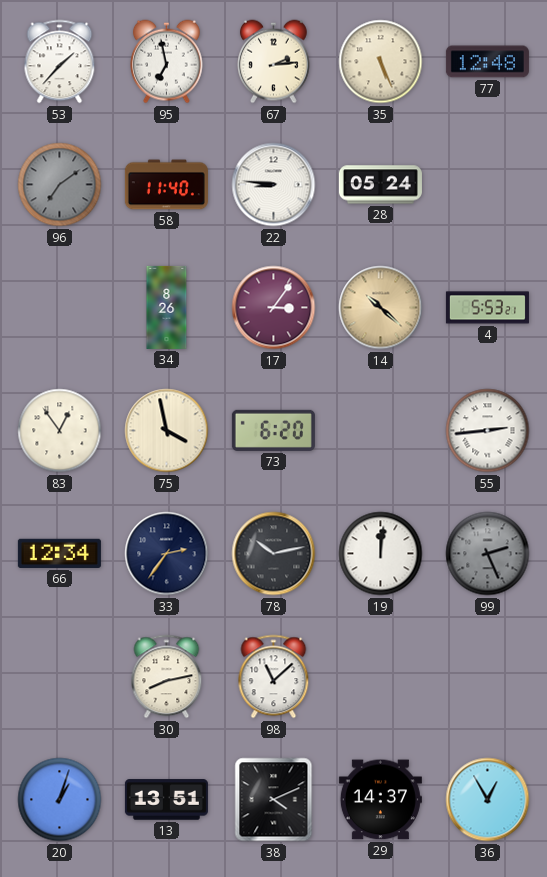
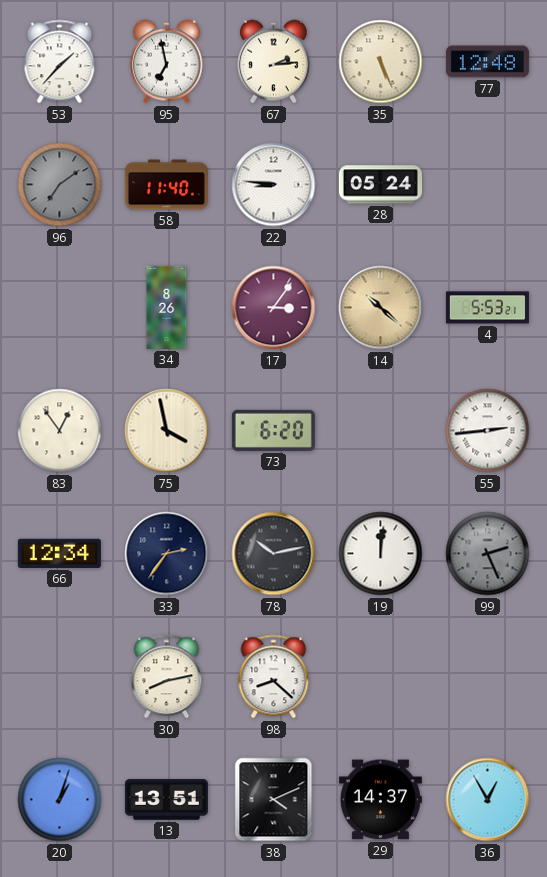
98: 11:08 -> 8:22
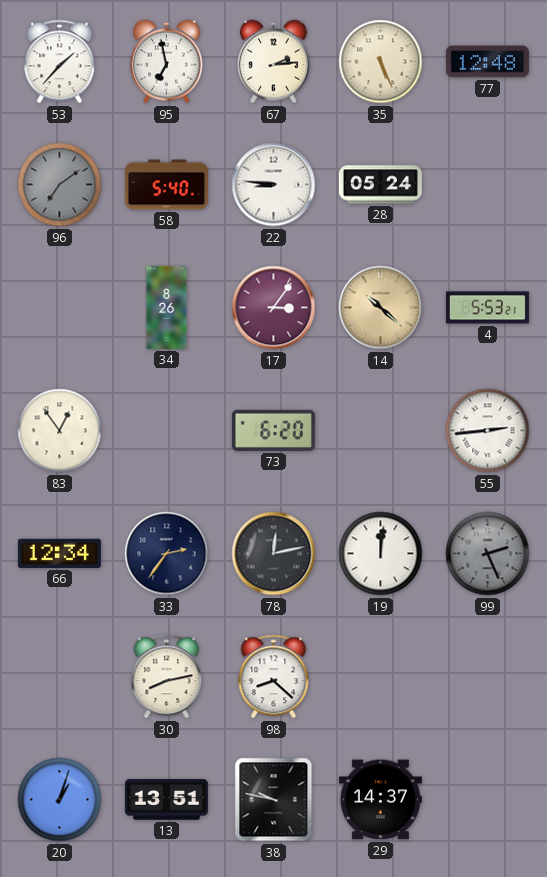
58: 11:40 -> 5:40
75: 3:58 -> none
78: 10:13 -> 12:13
38: 4:11 -> 9:47
36: 12:55 -> none
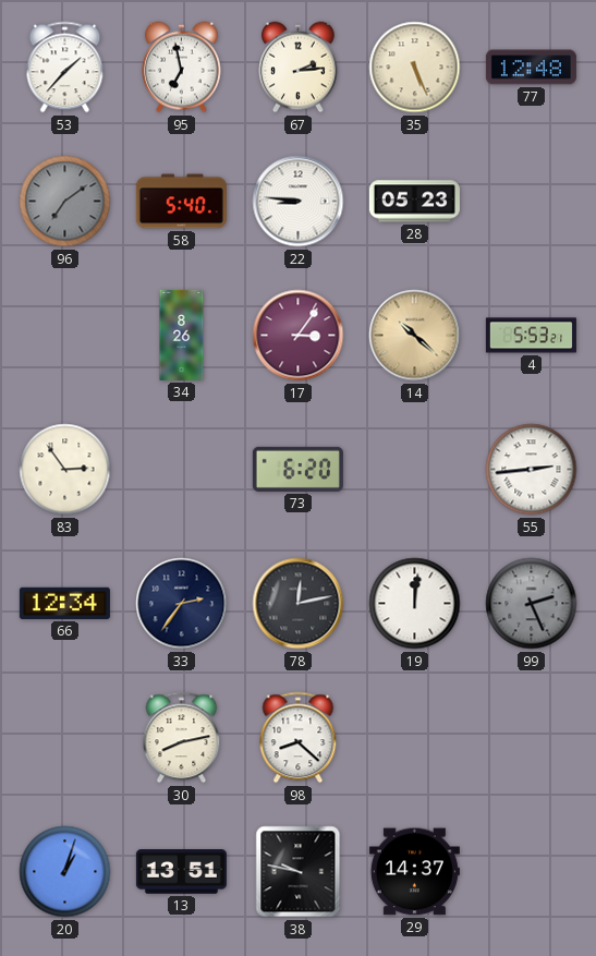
28: 05:24 -> 05:23
83: 12:54 -> 2:54
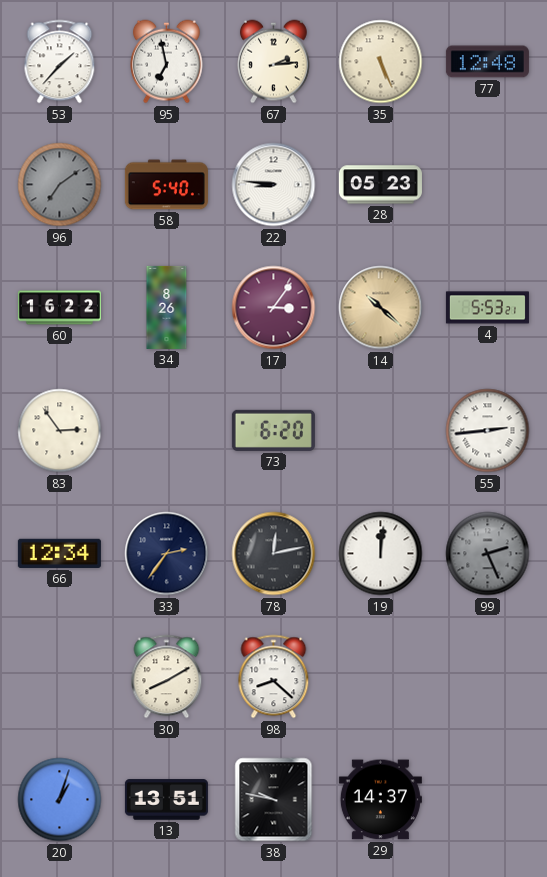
60: none -> 16:22
30: 8:13 -> 8:10
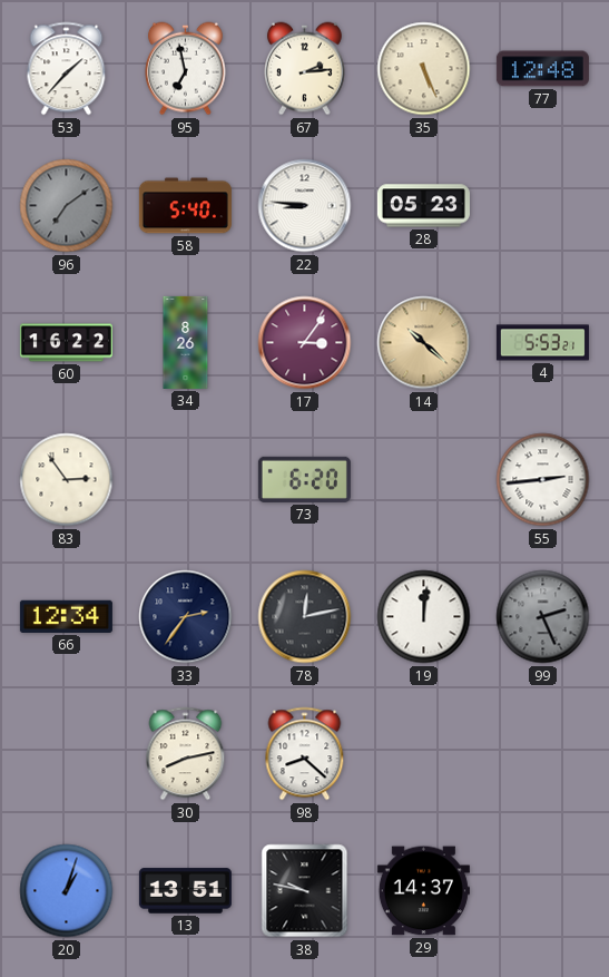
30: 8:10 -> 8:13
